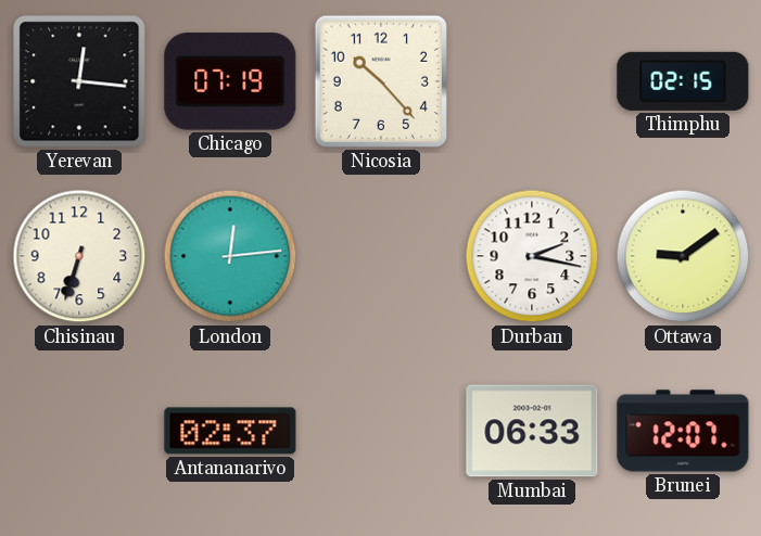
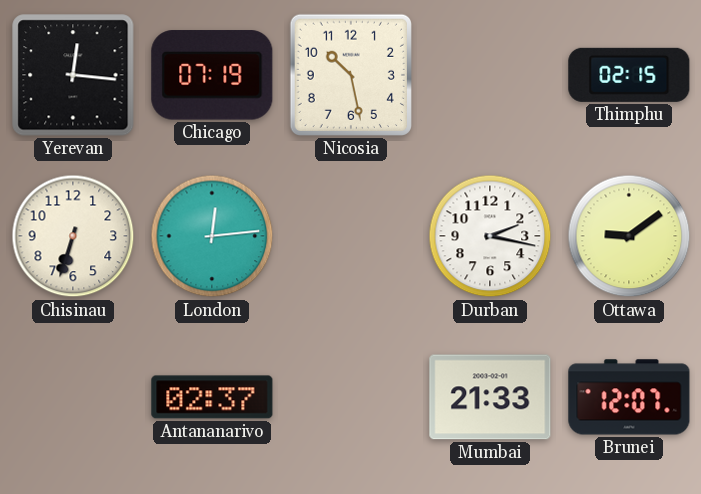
Nicosia: 10:23 -> 10:28
Mumbai: 06:33 -> 21:33
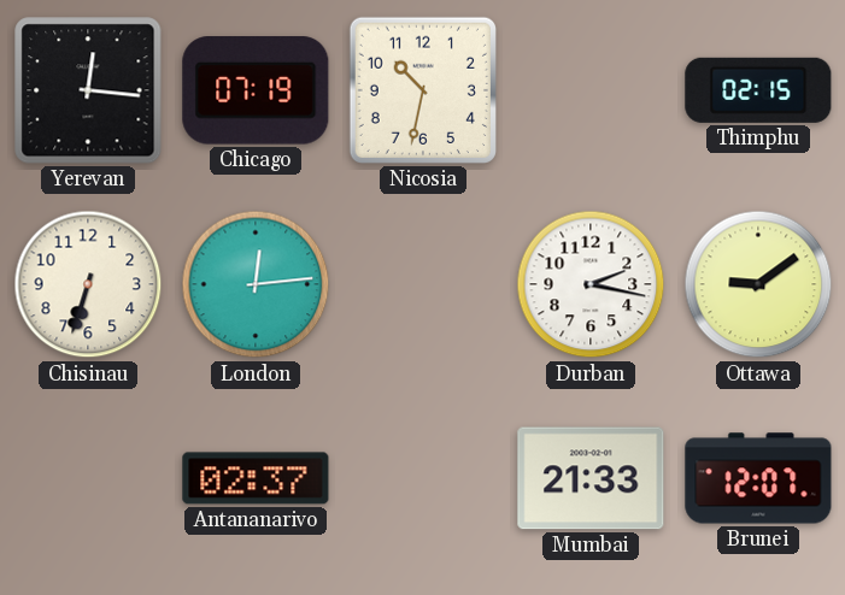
Nicosia: 10:28 -> 10:32
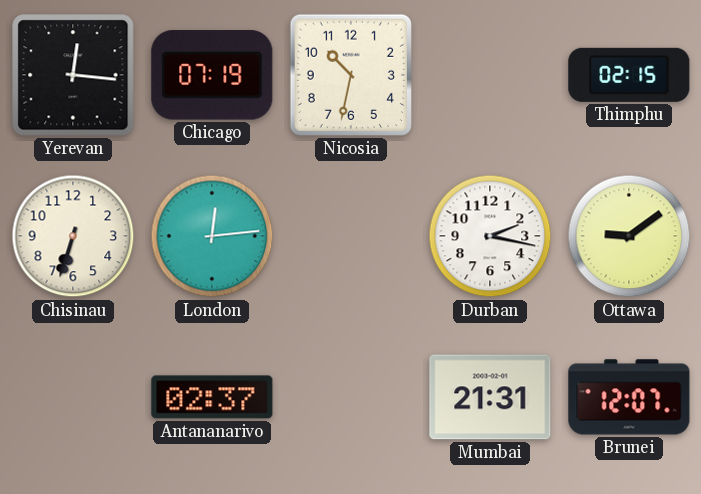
Mumbai: 21:33 -> 21:31
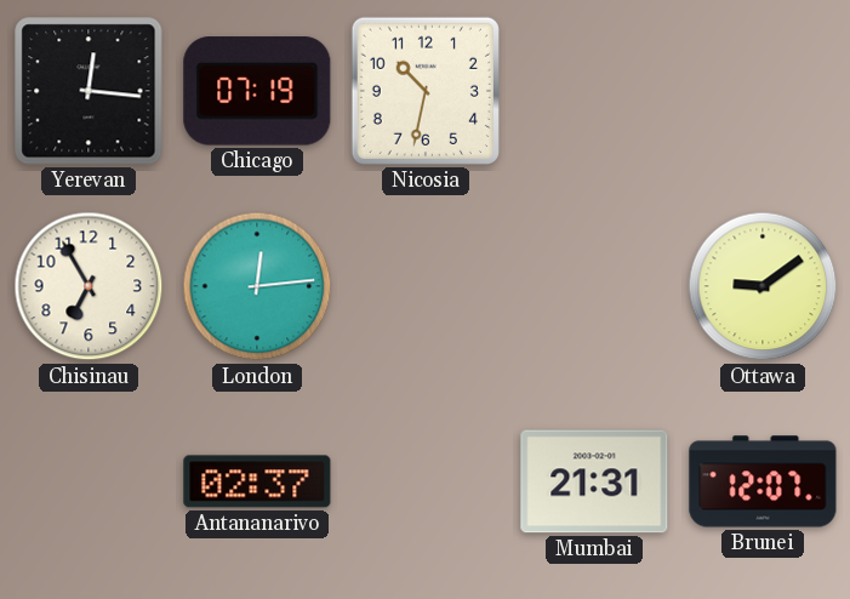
Thimphu: 02:15 -> none
Chisinau: 6:33 -> 6:55
Durban: 2:17 -> none
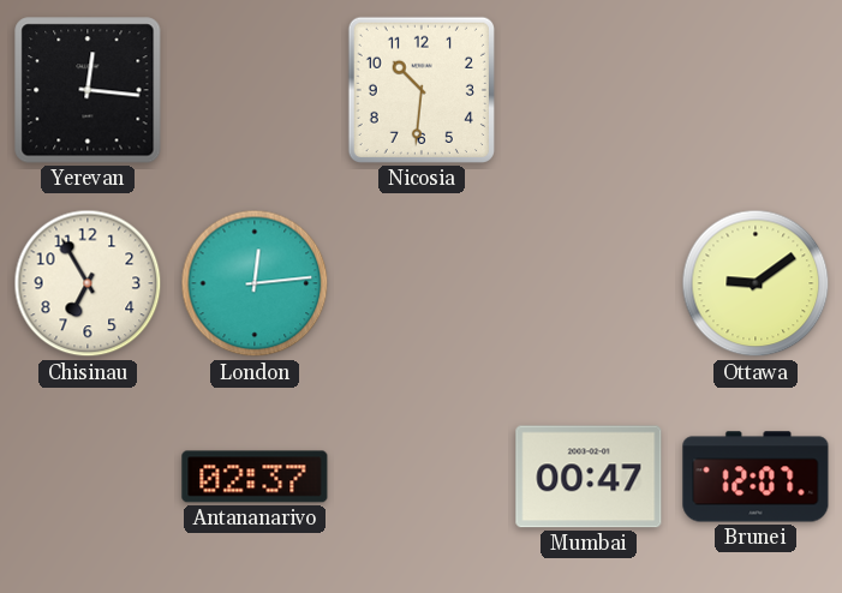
Chicago: 07:19 -> none
Nicosia: 10:32 -> 10:31
Mumbai: 21:31 -> 00:47
